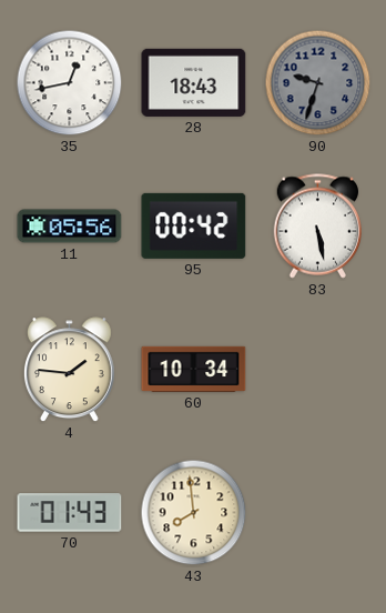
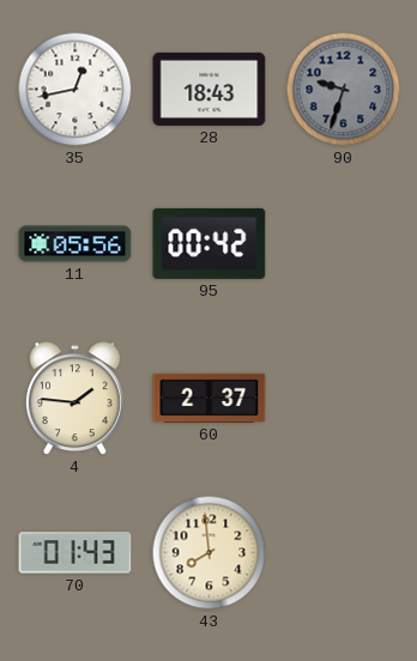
83: 5:28 -> none
60: 10:34 -> 2:37
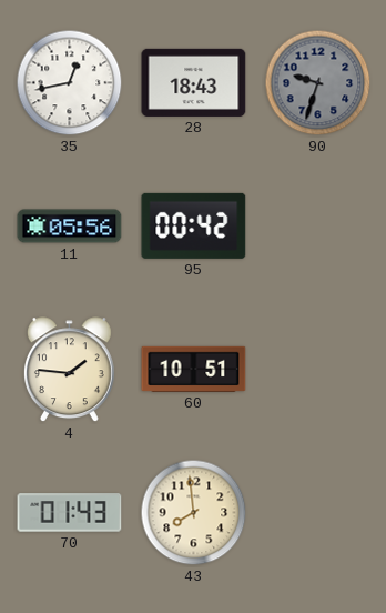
60: 2:37 -> 10:51
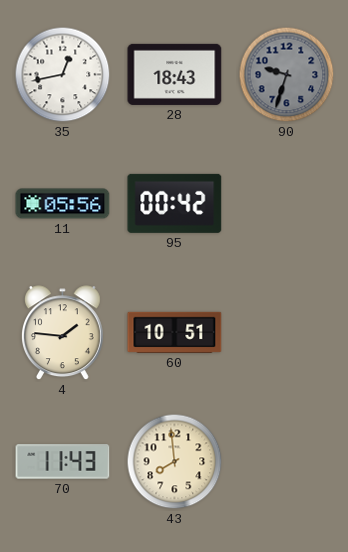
70: 01:43 -> 11:43
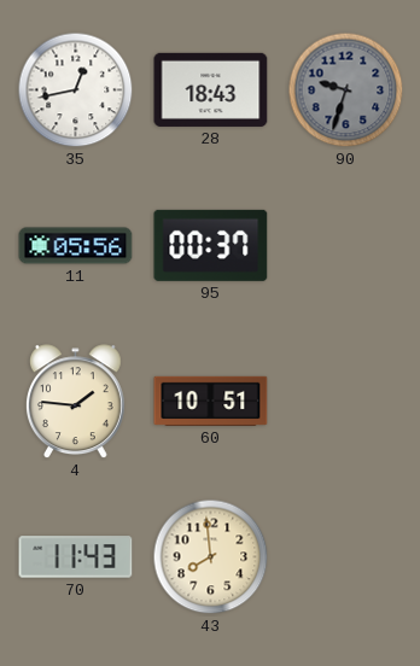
95: 00:42 -> 00:37
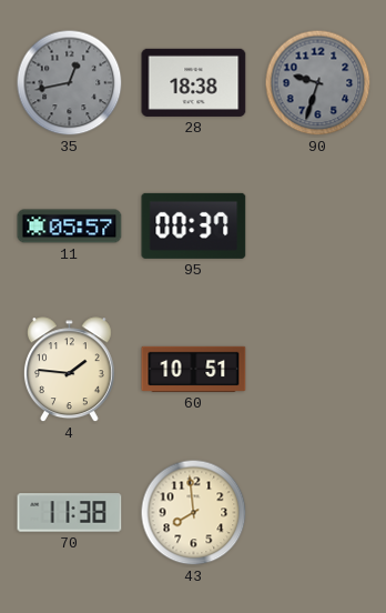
35 dial: white -> grey
28: 18:43 -> 18:38
11: 05:56 -> 05:57
70: 11:43 -> 11:38
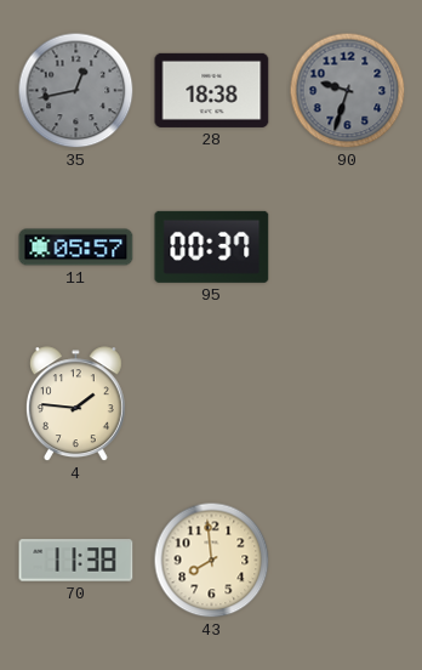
60: 10:51 -> none
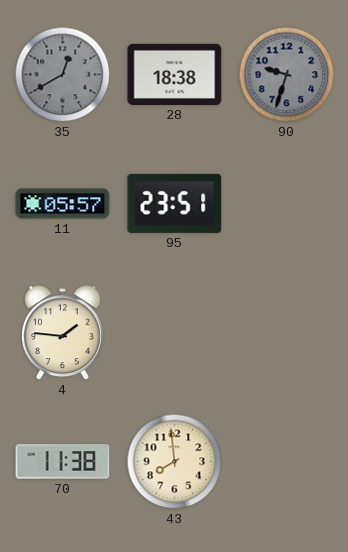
35: 12:43 -> 12:40
95: 00:37 -> 23:51
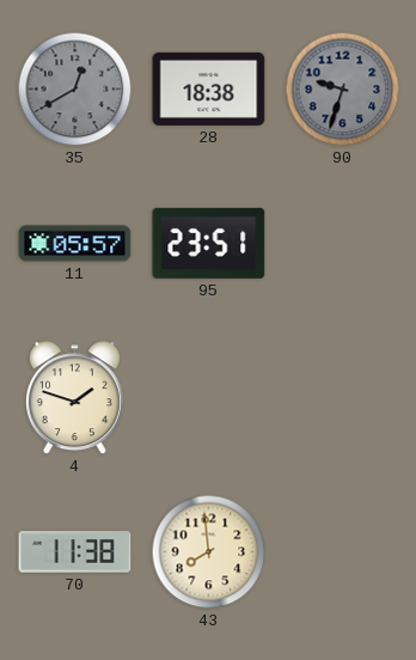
4: 1:46 -> 1:48
